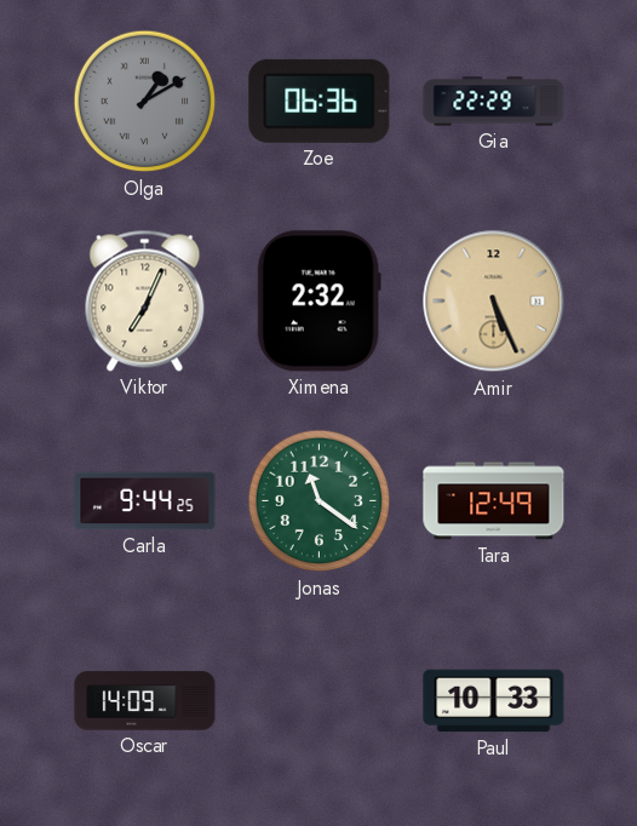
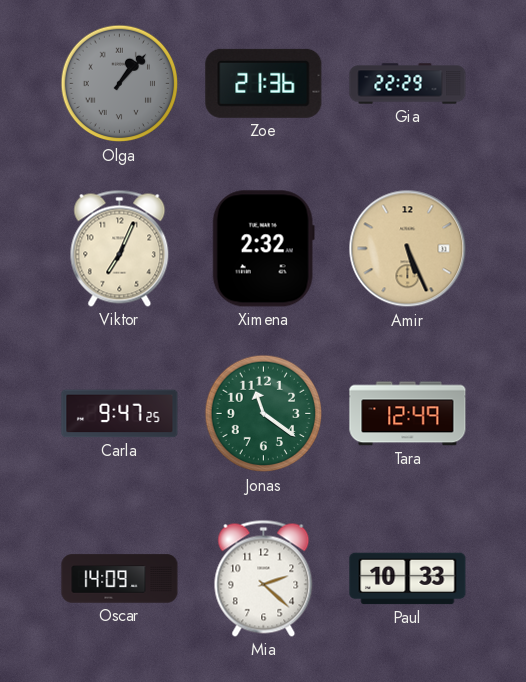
Olga: 1:10 -> 1:07
Zoe: 06:36 -> 21:36
Carla: 9:44 -> 9:47
Mia: none -> 2:22
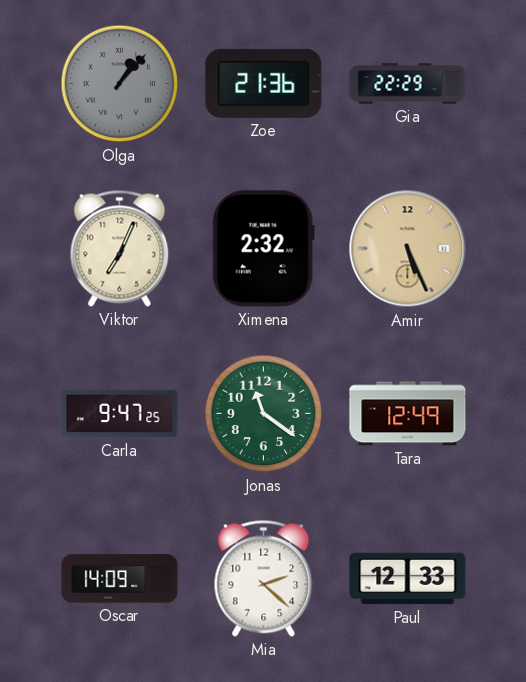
Paul: 10:33 -> 12:33
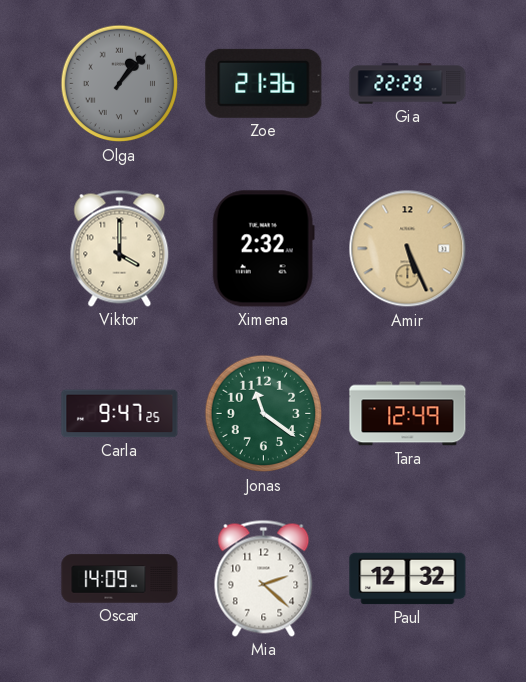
Viktor: 7:04 -> 4:00
Paul: 12:33 -> 12:32
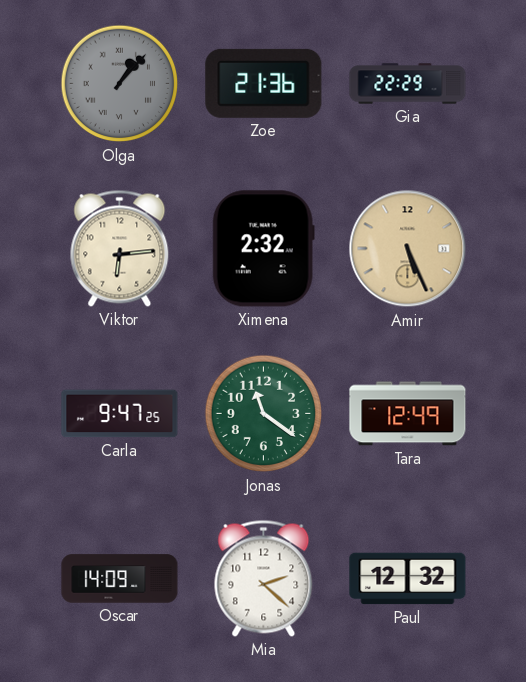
Viktor: 4:00 -> 6:14
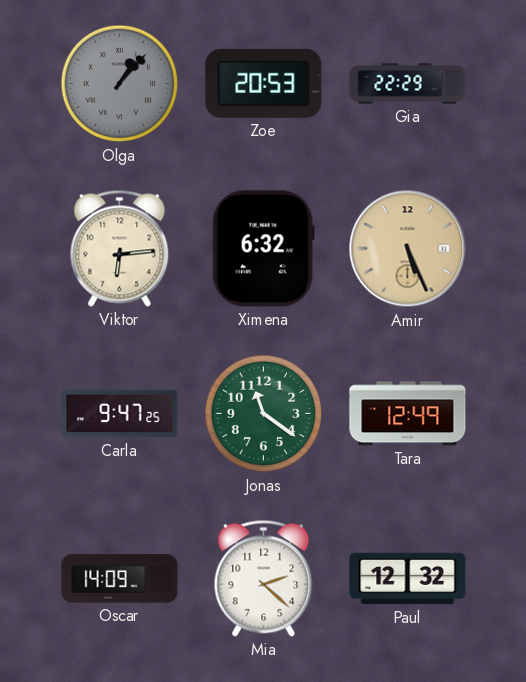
Zoe: 21:36 -> 20:53
Ximena: 2:32 -> 6:32
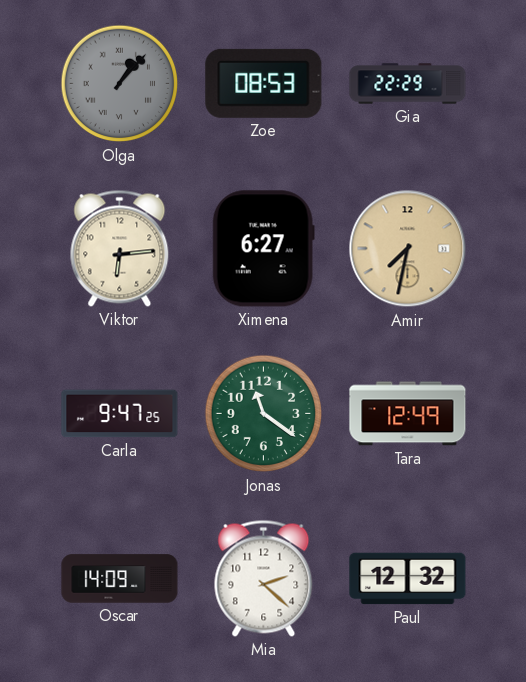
Zoe: 20:53 -> 08:53
Ximena: 6:32 -> 6:27
Amir: 5:26 -> 7:32
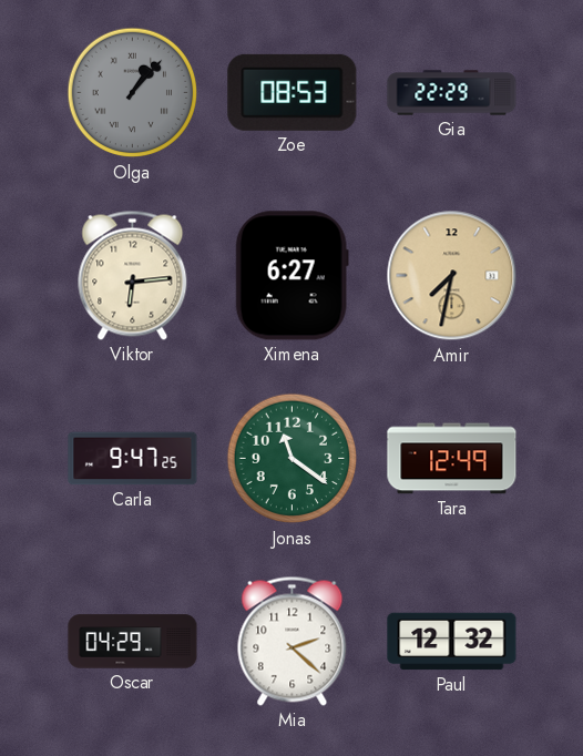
Oscar: 14:09 -> 04:29
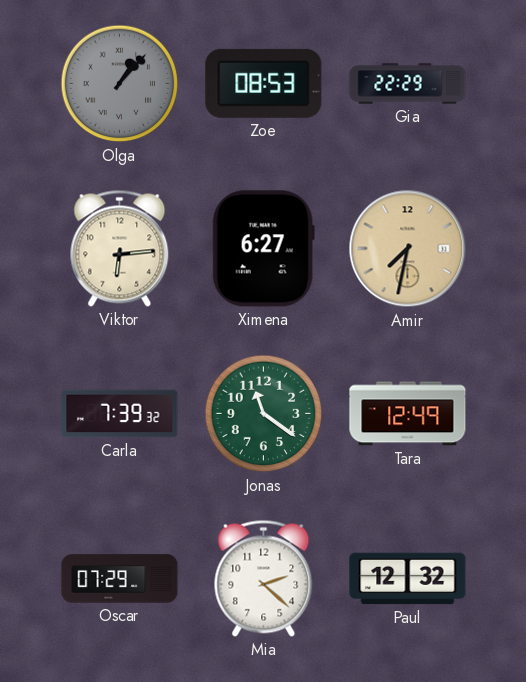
Carla: 9:47 -> 7:39
Oscar: 04:29 -> 07:29
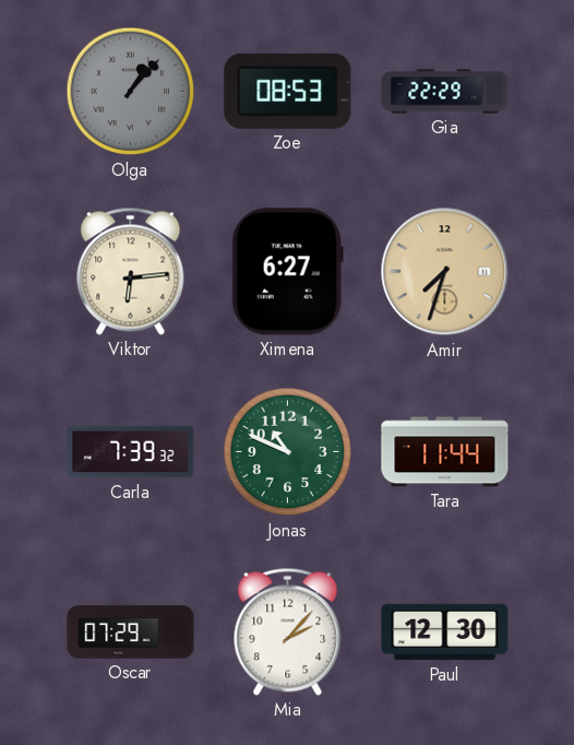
Amir: 7:32 -> 7:33
Jonas: 11:21 -> 10:49
Tara: 12:49 -> 11:44
Mia: 2:22 -> 2:07
Paul: 12:32 -> 12:30
